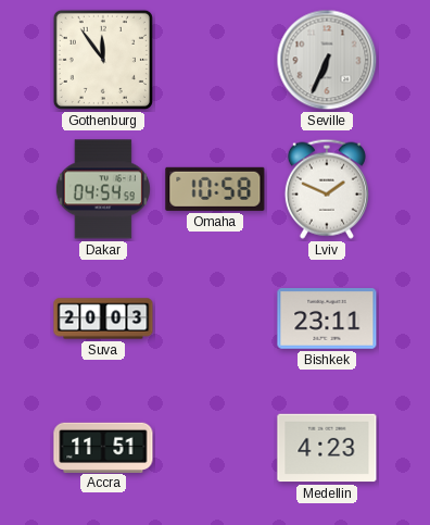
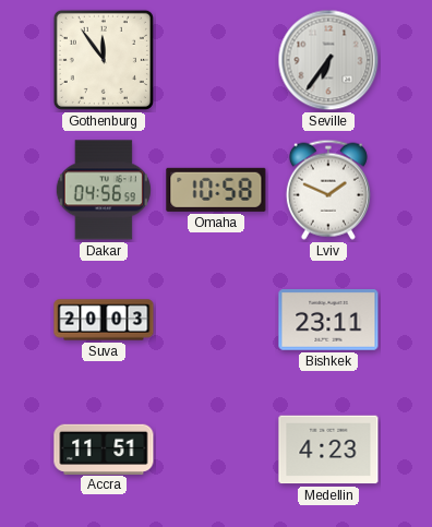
Seville: 6:34 -> 6:36
Dakar: 04:54 -> 04:56
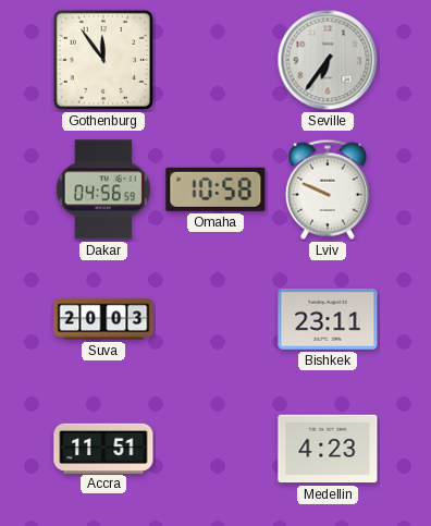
Lviv: 1:49 -> 9:49
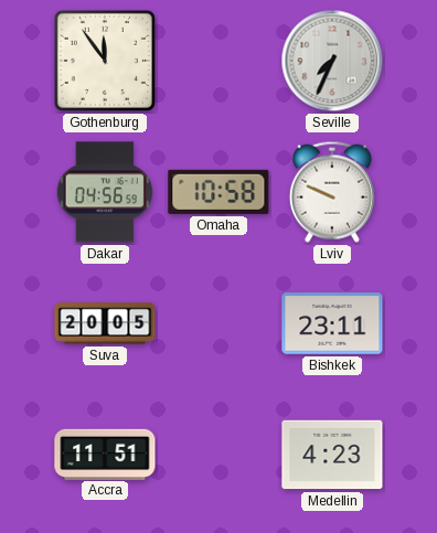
Seville: 6:36 -> 7:34
Suva: 20:03 -> 20:05
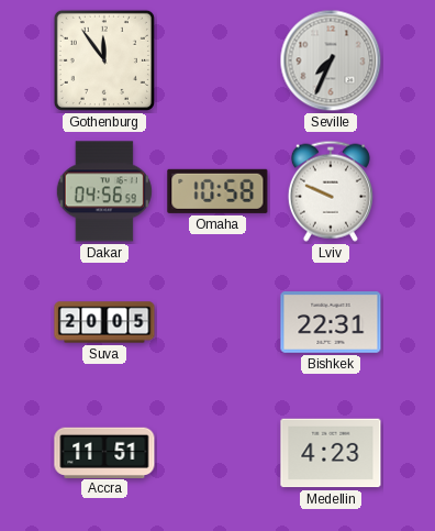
Bishkek: 23:11 -> 22:31
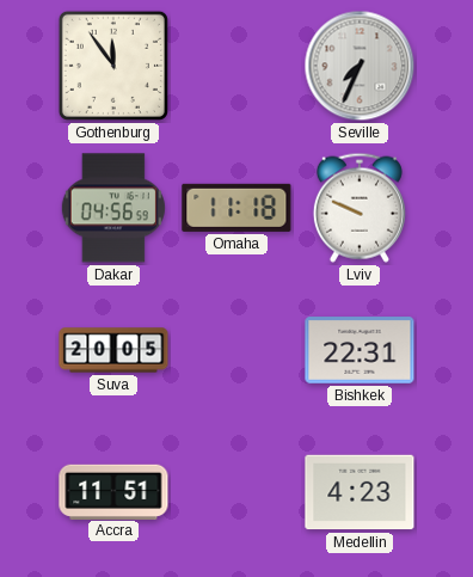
Omaha: 10:58 -> 11:18
